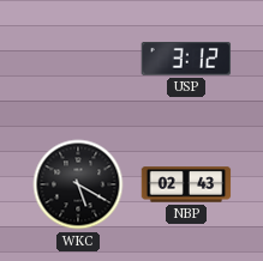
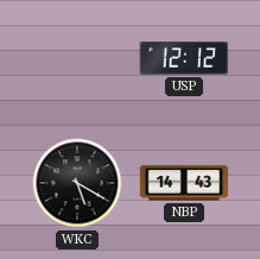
USP: 3:12 -> 12:12
NBP: 02:43 -> 14:43
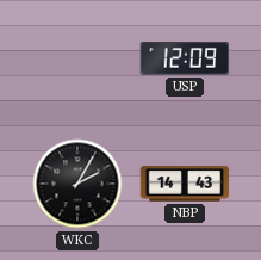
USP: 12:12 -> 12:09
WKC: 5:20 -> 2:05
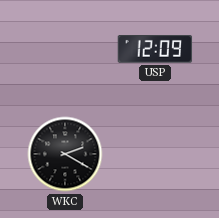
WKC: 2:05 -> 2:20
NBP: 14:43 -> none
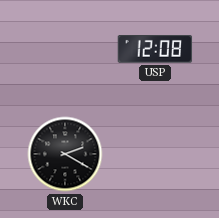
USP: 12:09 -> 12:08
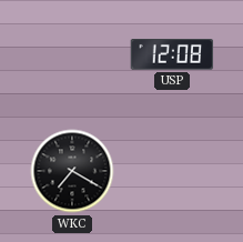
WKC: 2:20 -> 7:20
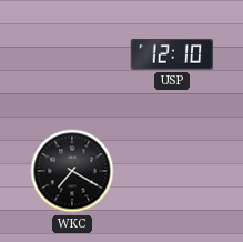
USP: 12:08 -> 12:10
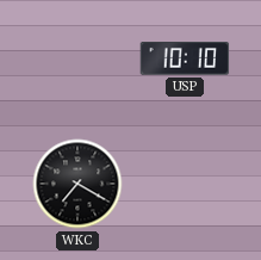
USP: 12:10 -> 10:10
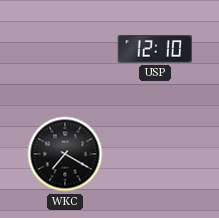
USP: 10:10 -> 12:10
